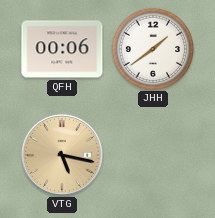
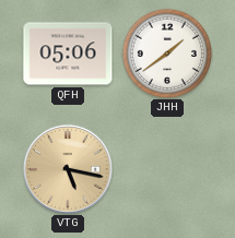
QFH: 00:06 -> 05:06
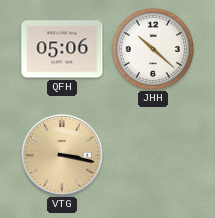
JHH: 1:39 -> 10:22
VTG: 5:17 -> 3:17
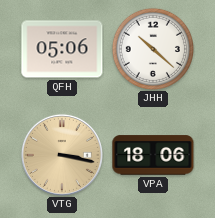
VPA: none -> 18:06
